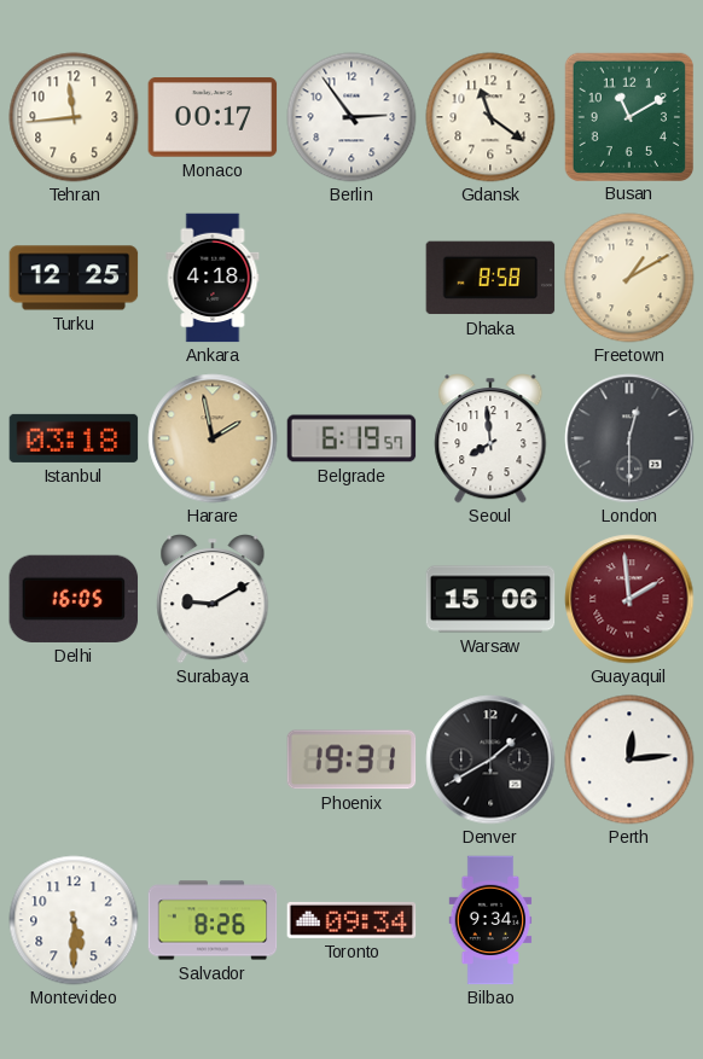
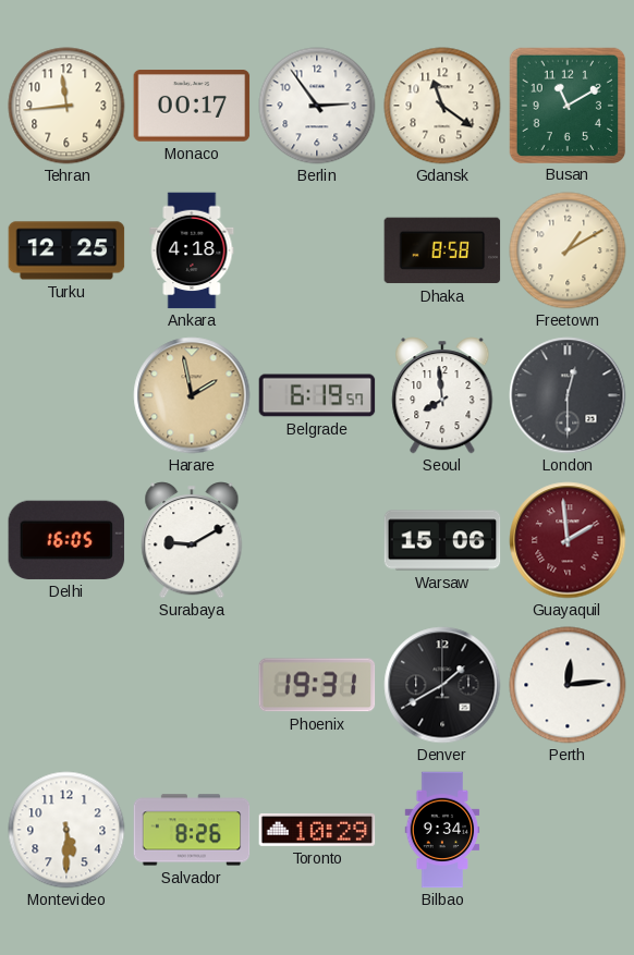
Istanbul: 03:18 -> none
Toronto: 09:34 -> 10:29
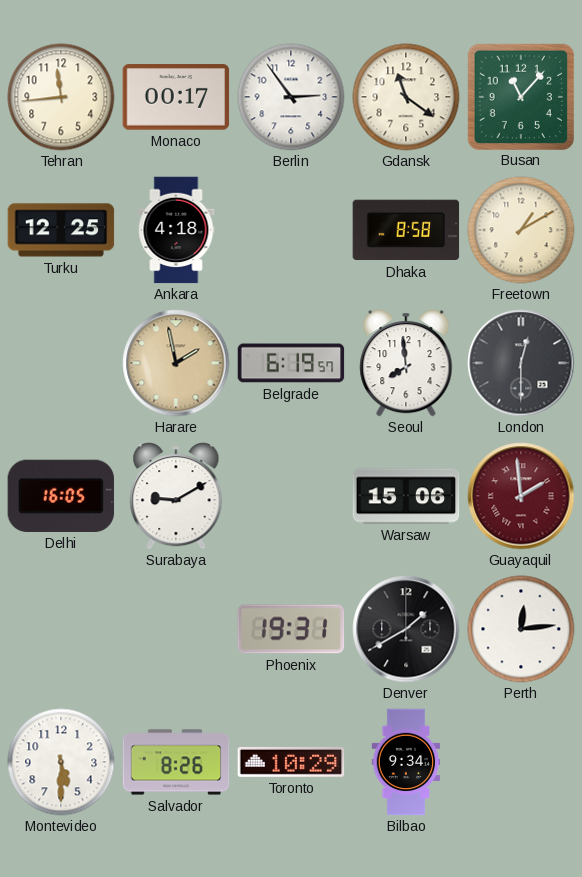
Busan: 11:10 -> 11:07
